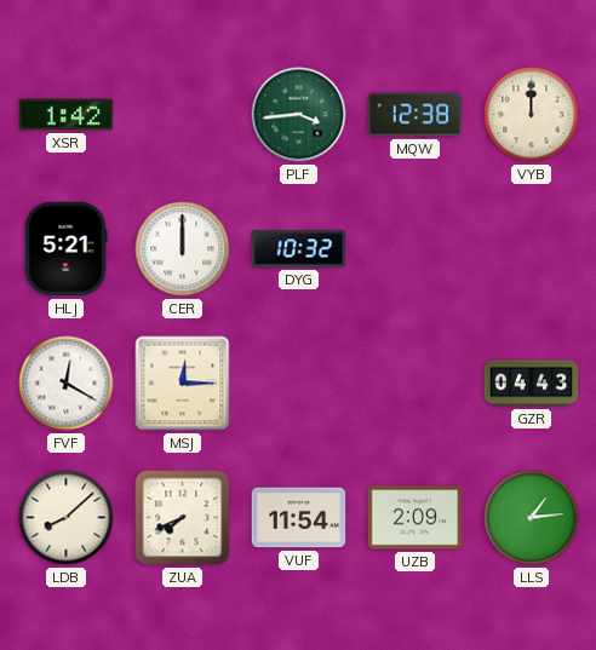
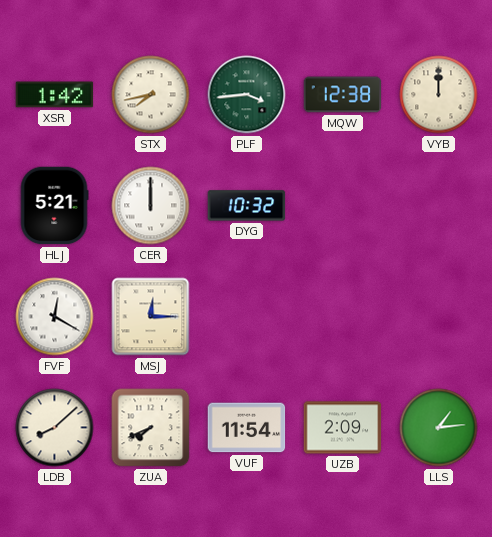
STX: none -> 7:43
GZR: 04:43 -> none
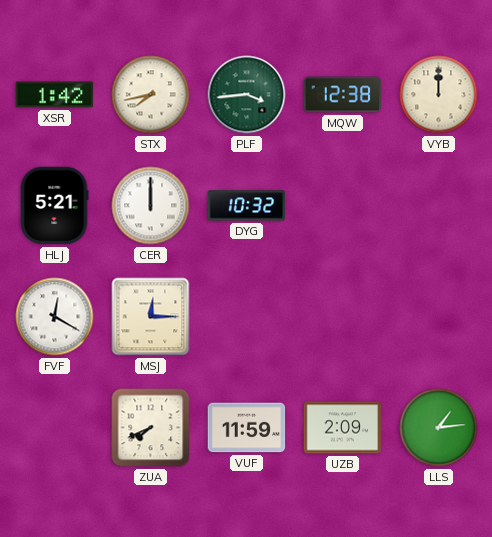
LDB: 8:08 -> none
VUF: 11:54 -> 11:59
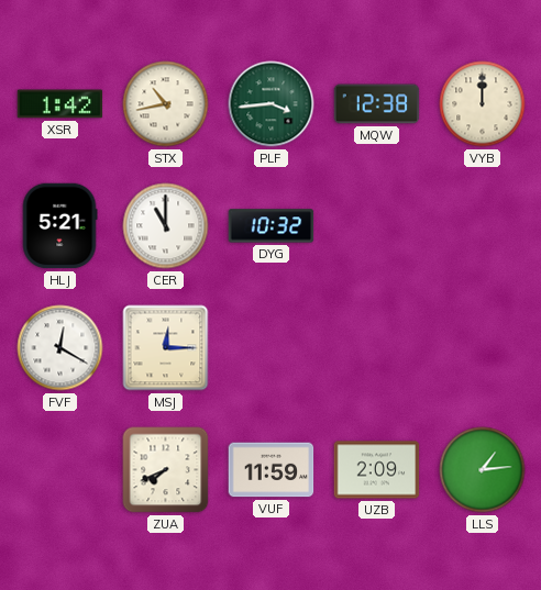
STX: 7:43 -> 10:43
CER: 12:00 -> 11:00
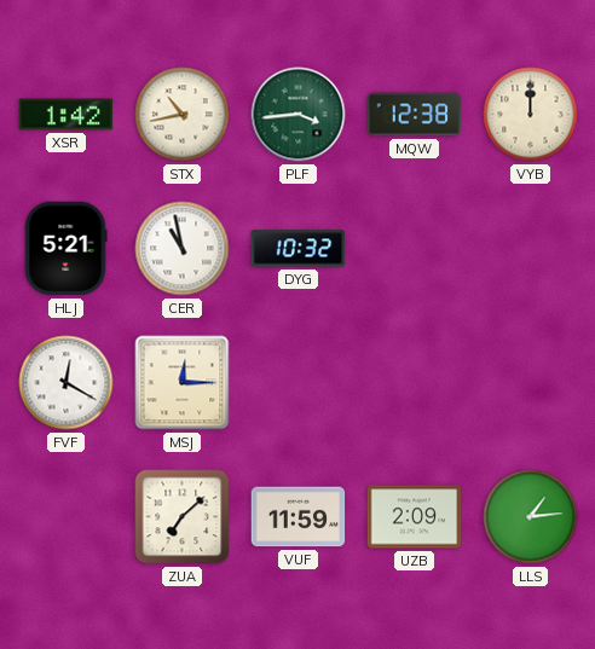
CER: 11:00 -> 10:58
ZUA: 7:41 -> 7:08
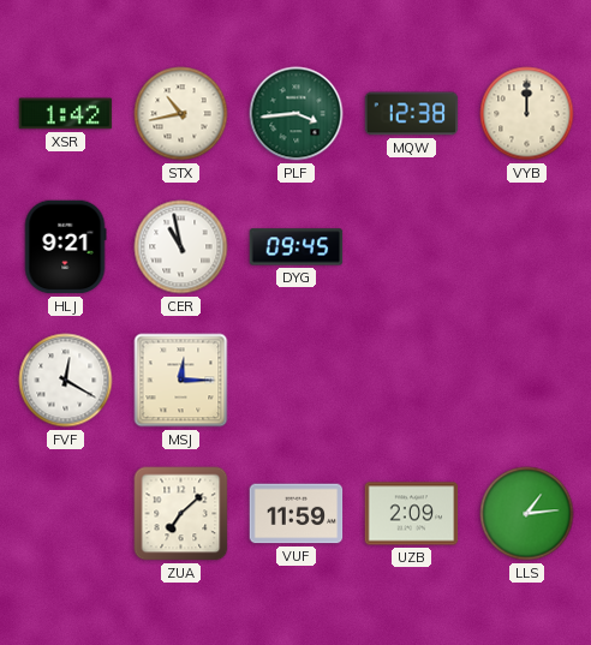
HLJ: 5:21 -> 9:21
DYG: 10:32 -> 09:45
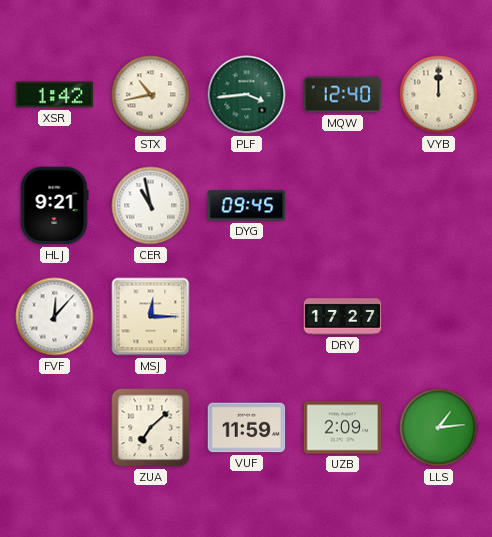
MQW: 12:38 -> 12:40
FVF: 12:20 -> 12:07
DRY: none -> 17:27
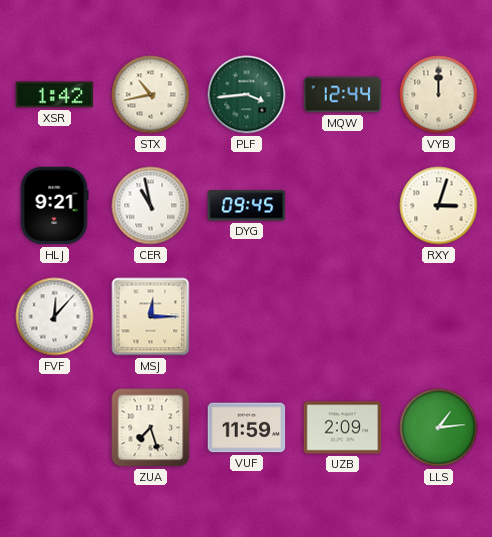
MQW: 12:40 -> 12:44
RXY: none -> 3:03
DRY: 17:27 -> none
ZUA: 7:08 -> 7:27
